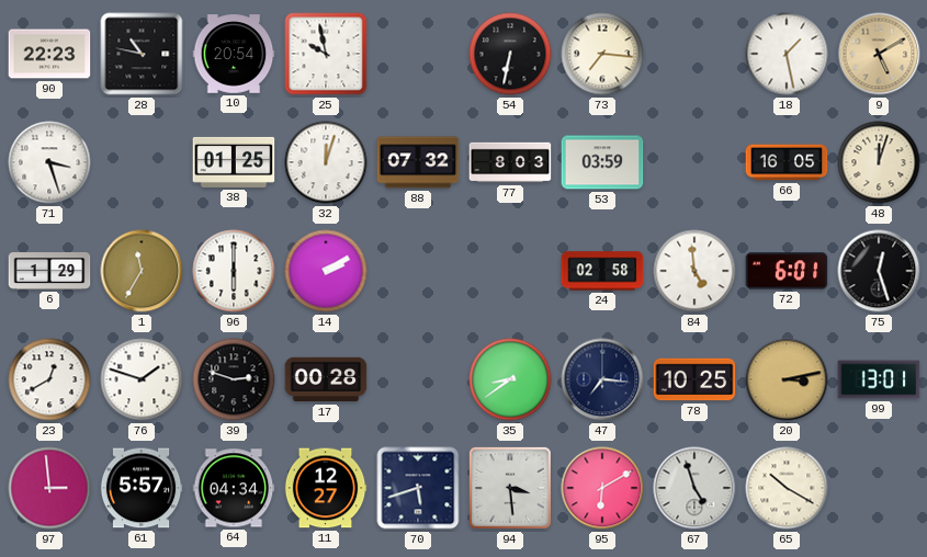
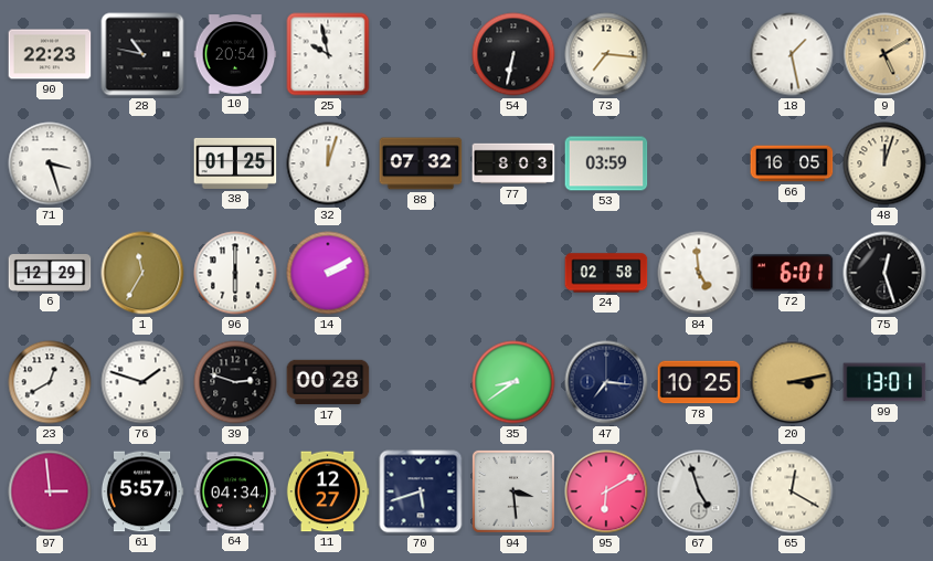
6: 1:29 -> 12:29
65: 10:20 -> 12:20
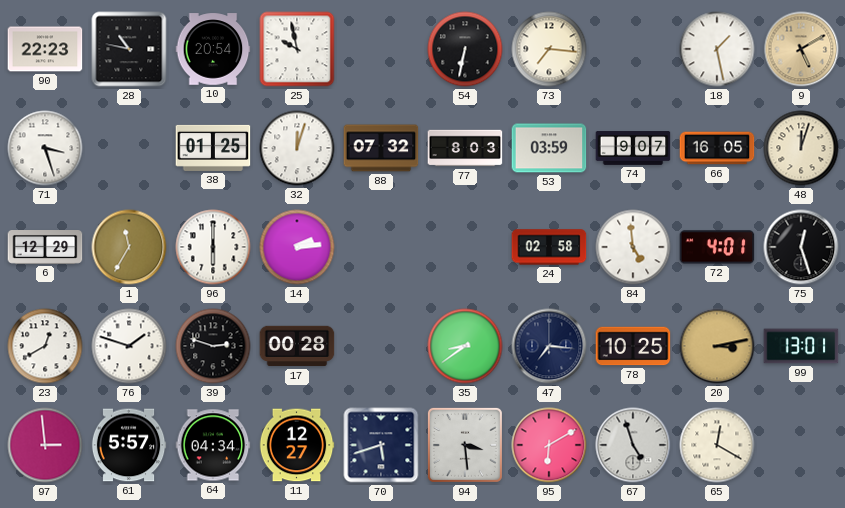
74: none -> 9:07
14: 2:10 -> 2:14
72: 6:01 -> 4:01
